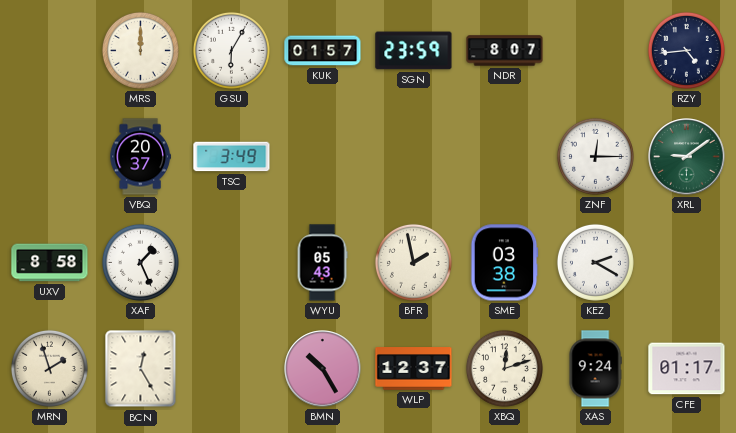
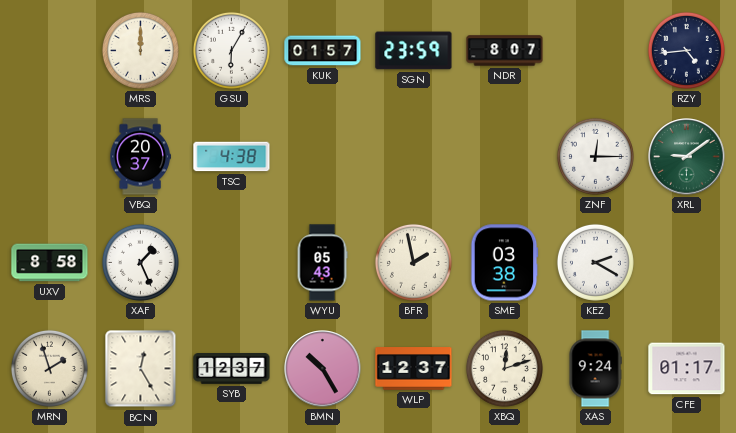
TSC: 3:49 -> 4:38
SYB: none -> 12:37
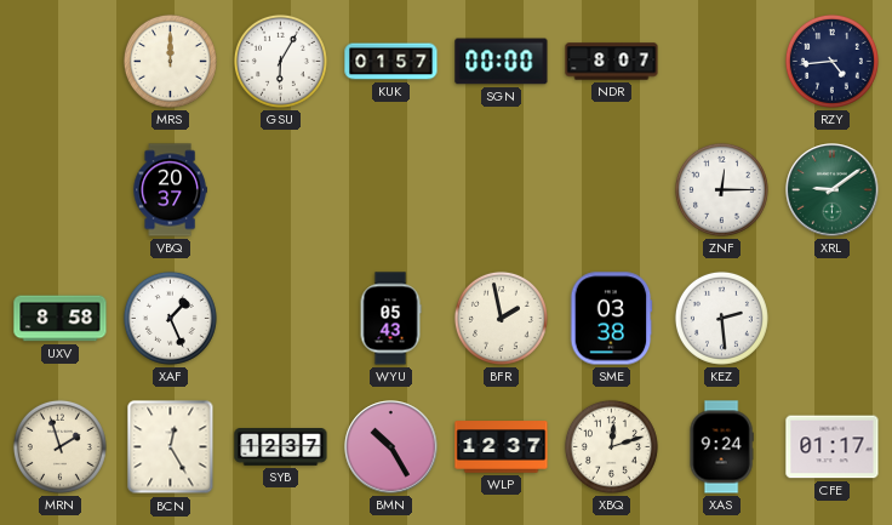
SGN: 23:59 -> 00:00
TSC: 4:38 -> none
KEZ: 2:20 -> 2:29
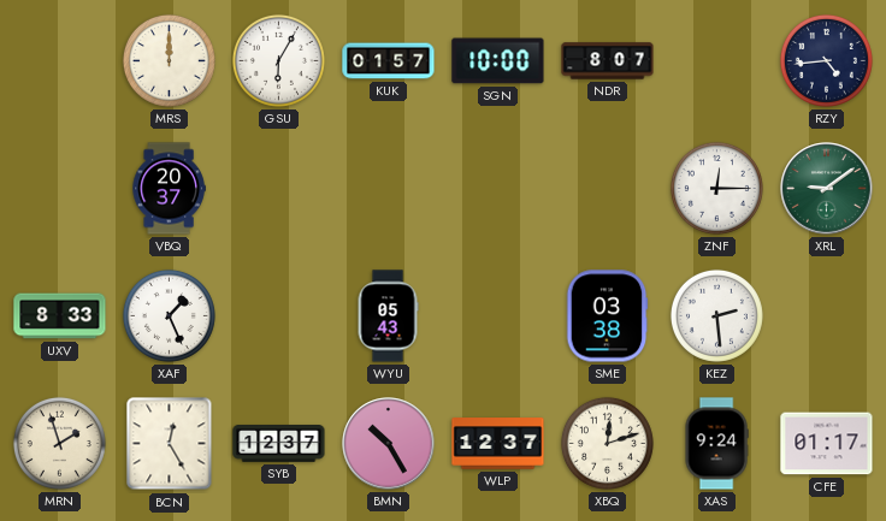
SGN: 00:00 -> 10:00
UXV: 8:58 -> 8:33
BFR: 1:58 -> none
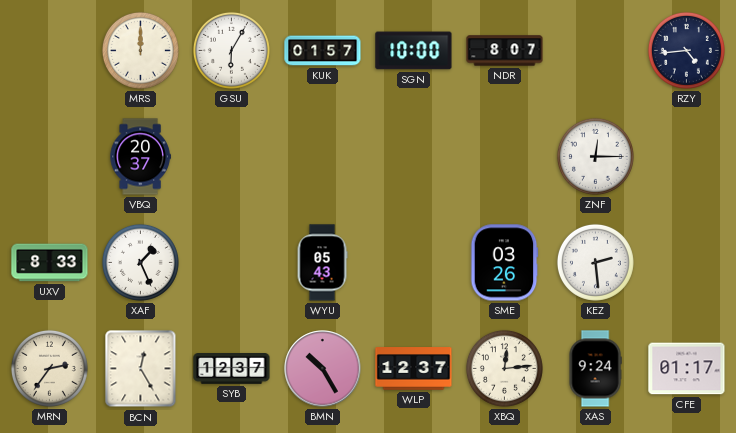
XRL: 9:09 -> none
SME: 03:38 -> 03:26
MRN: 1:57 -> 2:36
XBQ: 12:12 -> 12:14
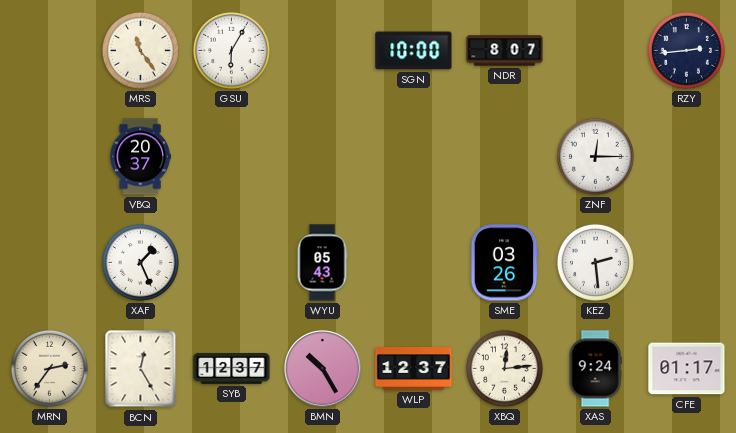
MRS: 12:00 -> 11:24
KUK: 01:57 -> none
RZY: 4:44 -> 2:44
UXV: 8:33 -> none
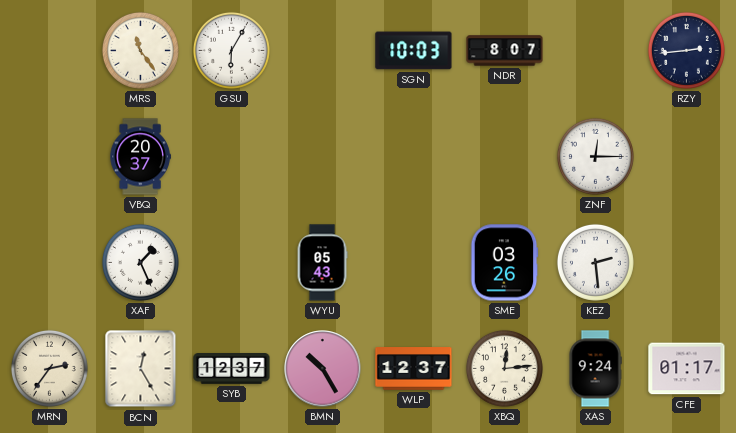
SGN: 10:00 -> 10:03
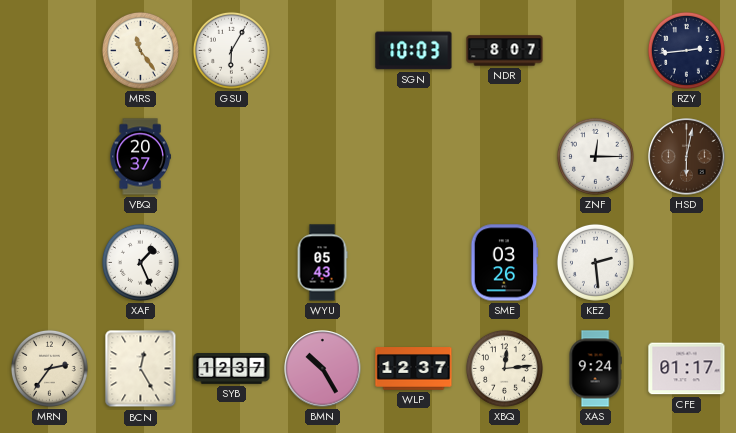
HSD: none -> 6:02
